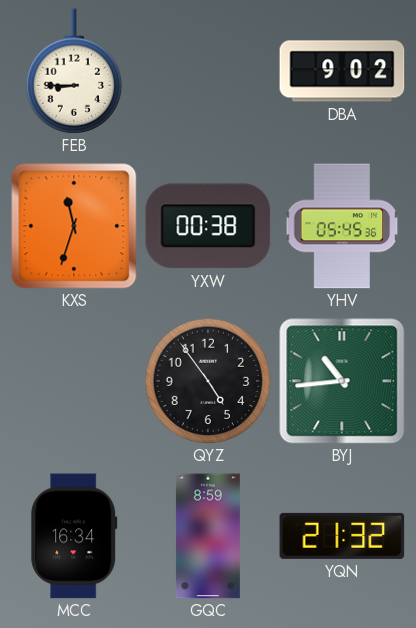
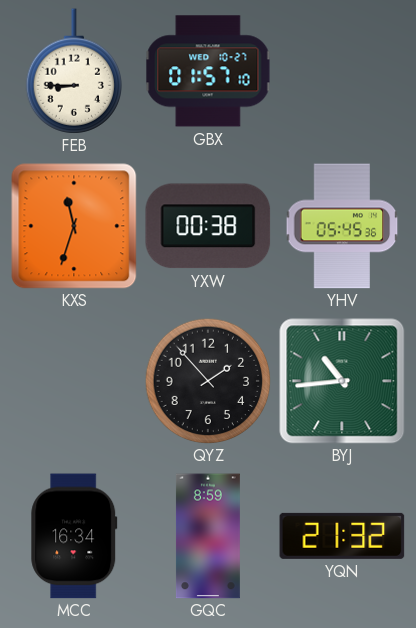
GBX: none -> 01:57
DBA: 9:02 -> none
QYZ: 4:54 -> 1:53
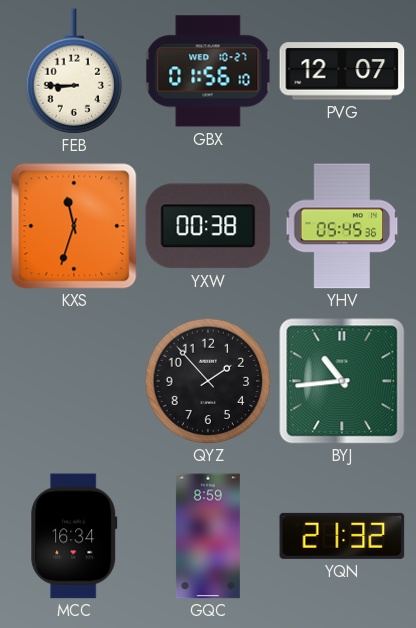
GBX: 01:57 -> 01:56
PVG: none -> 12:07
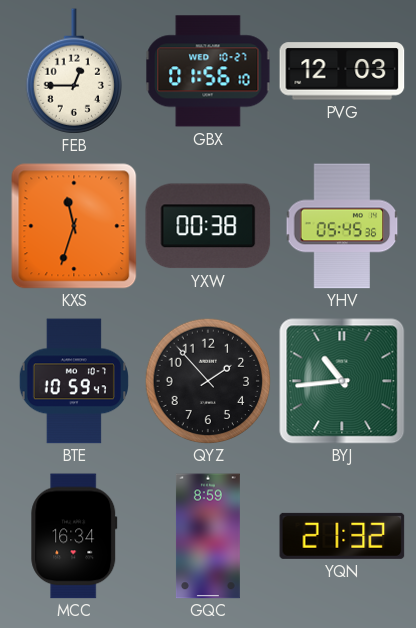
FEB: 8:45 -> 12:45
PVG: 12:07 -> 12:03
BTE: none -> 10:59
